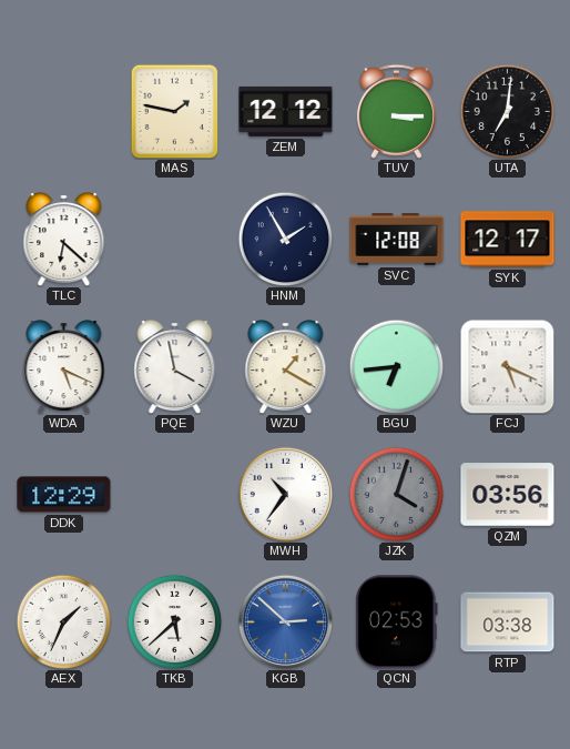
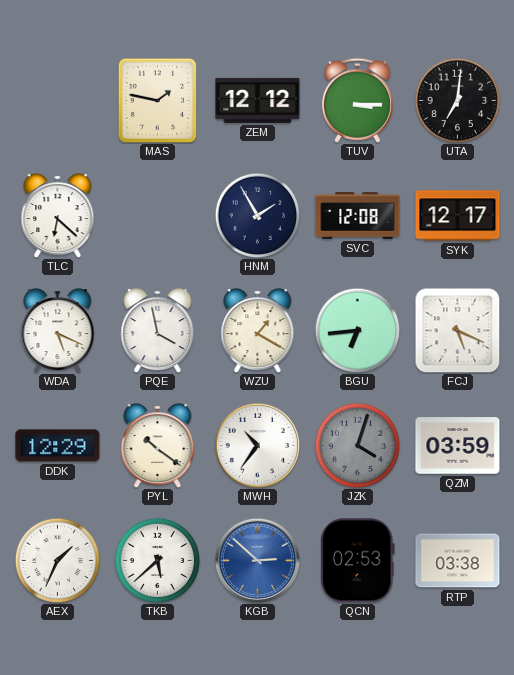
PYL: none -> 10:21
QZM: 03:56 -> 03:59
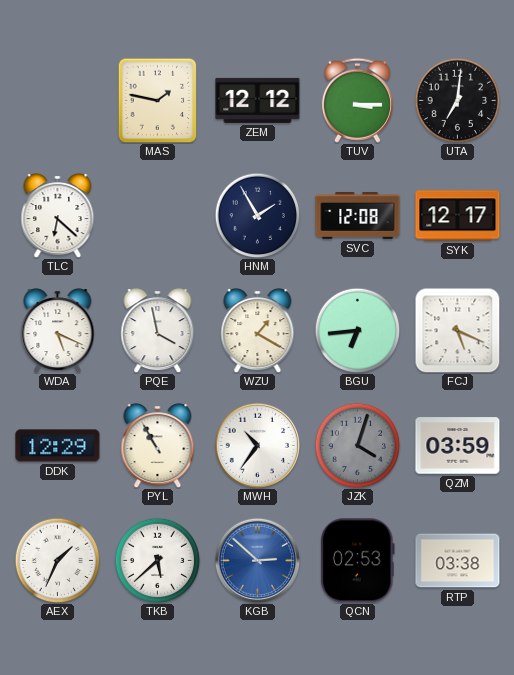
PYL: 10:21 -> 10:55
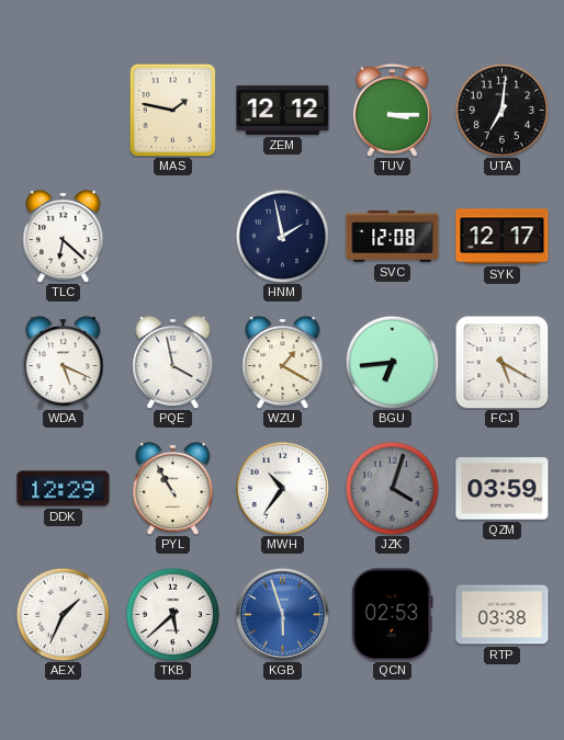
HNM: 1:55 -> 1:58
FCJ: 5:19 -> 5:20
KGB: 2:52 -> 5:57
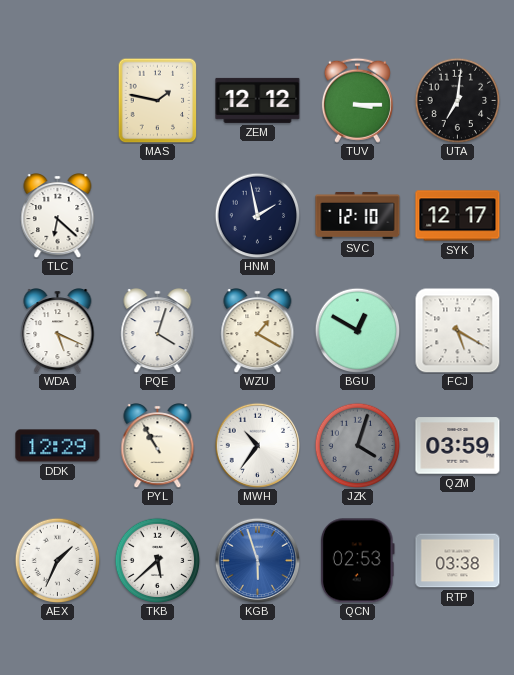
SVC: 12:08 -> 12:10
PQE: 3:58 -> 4:03
BGU: 6:44 -> 12:50
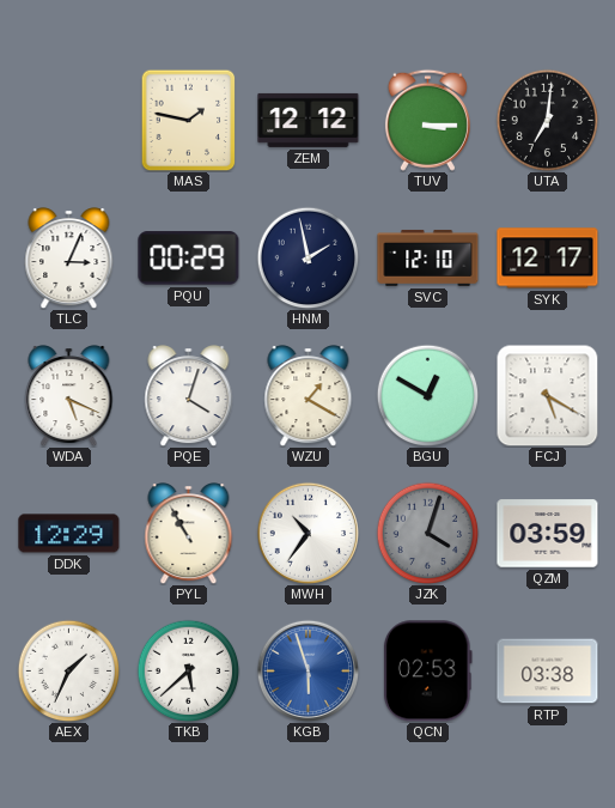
TLC: 6:22 -> 3:04
PQU: none -> 00:29
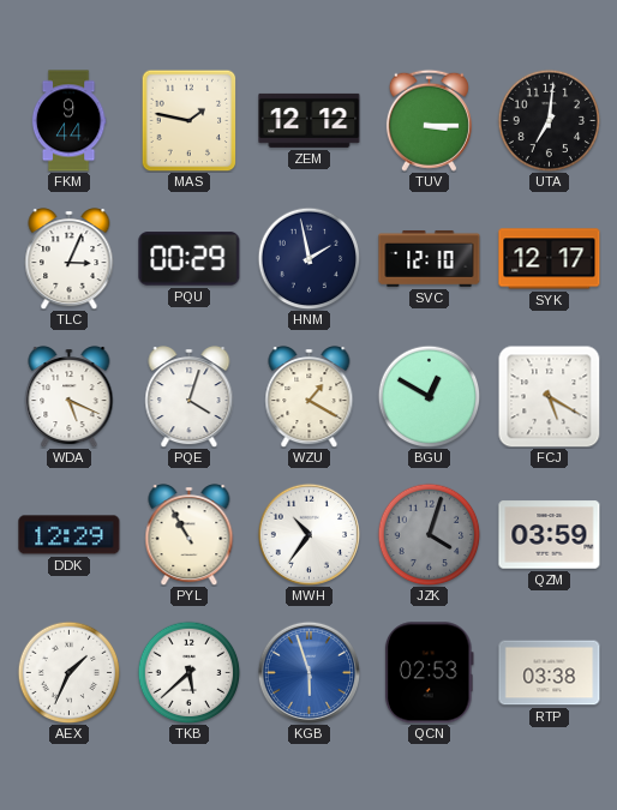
FKM: none -> 9:44
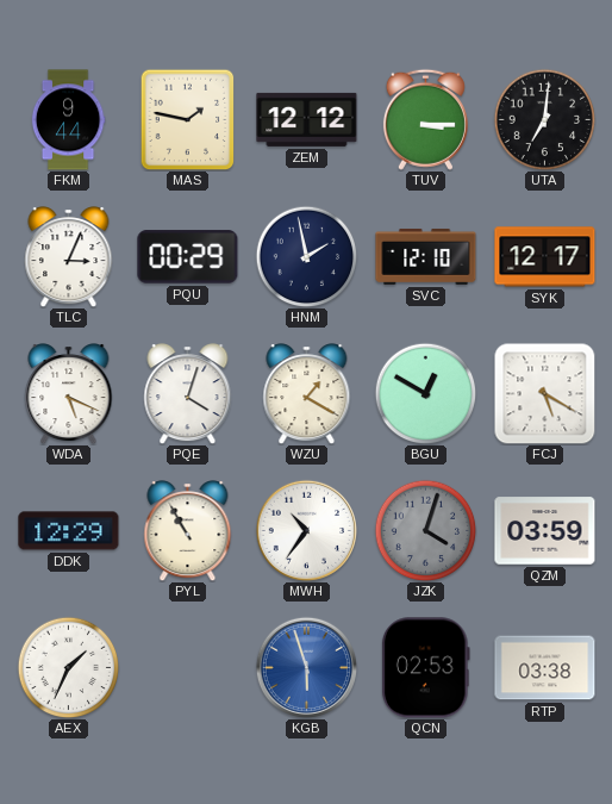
TKB: 5:38 -> none
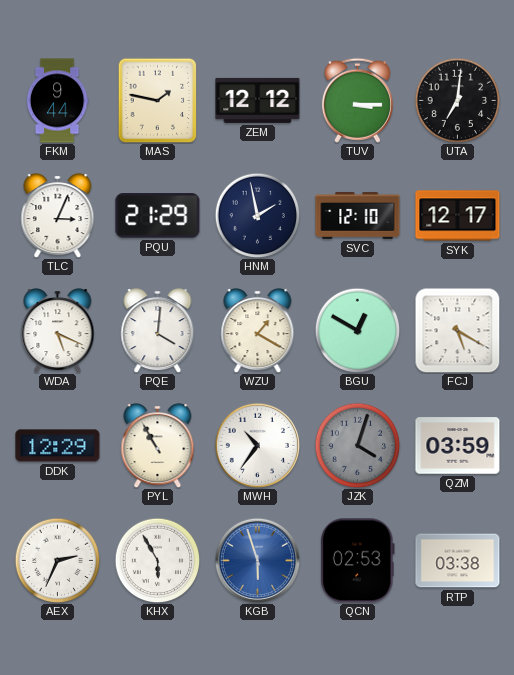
PQU: 00:29 -> 21:29
PQE: 4:03 -> 4:01
AEX: 1:34 -> 2:34
KHX: none -> 5:55
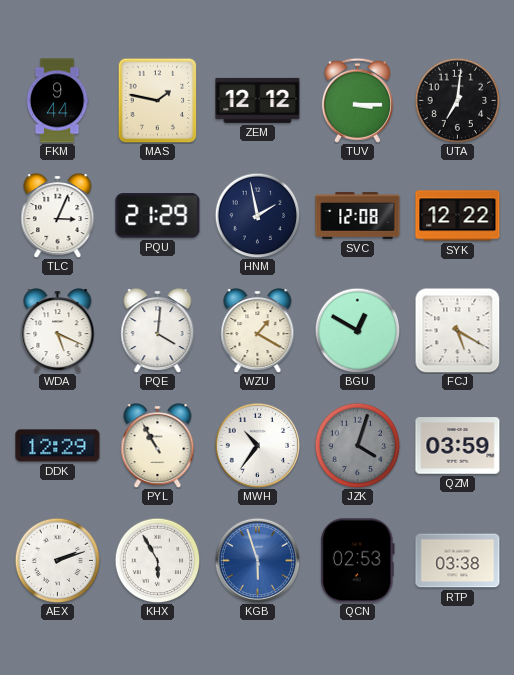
SVC: 12:10 -> 12:08
SYK: 12:17 -> 12:22
AEX: 2:34 -> 2:12
